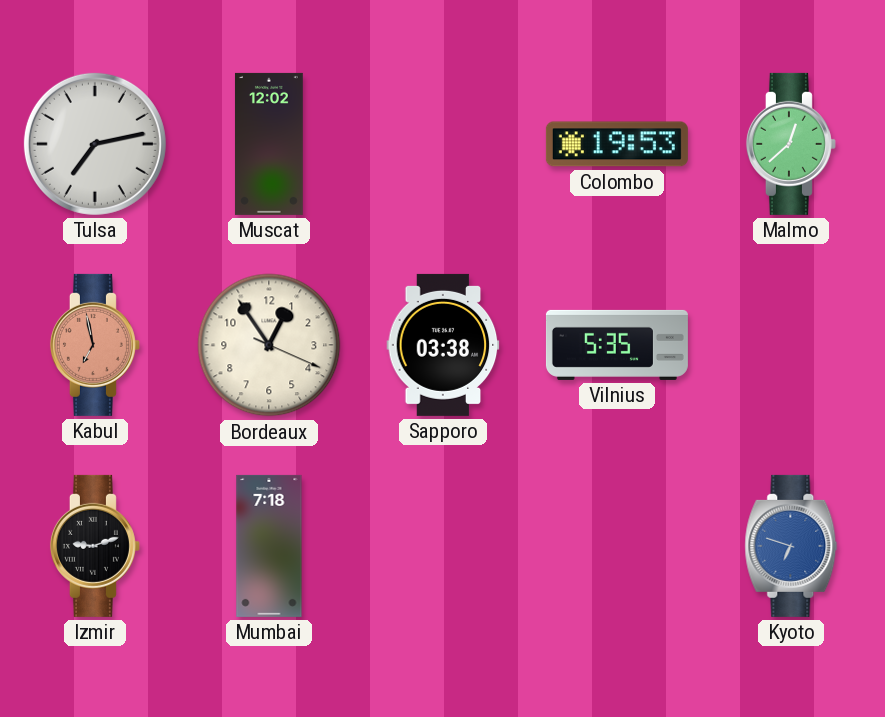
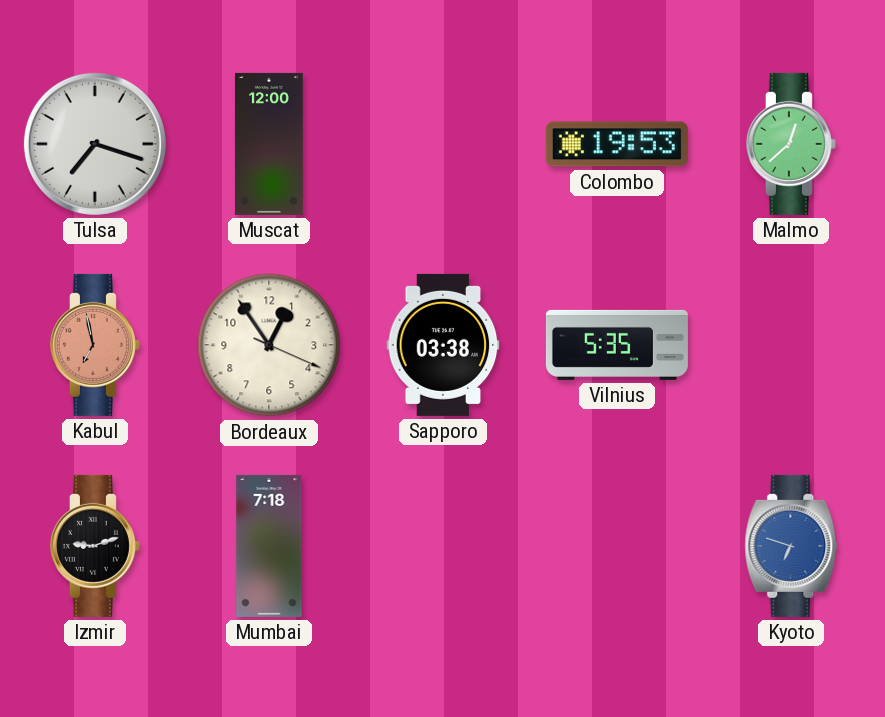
Tulsa: 7:13 -> 7:18
Muscat: 12:02 -> 12:00
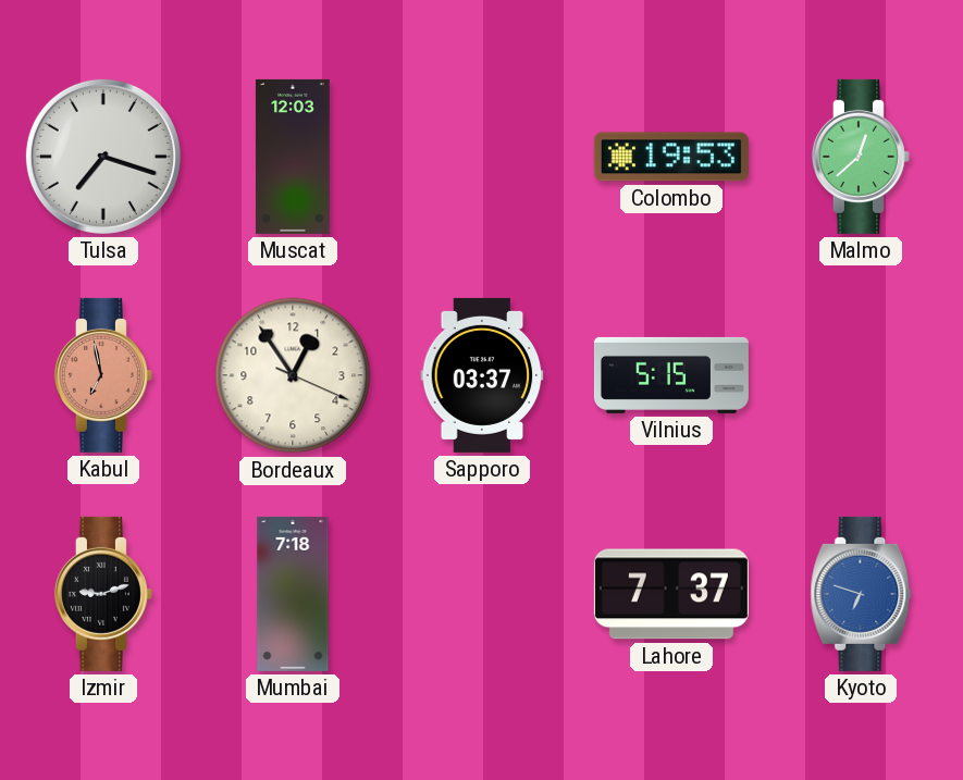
Muscat: 12:00 -> 12:03
Sapporo: 03:38 -> 03:37
Vilnius: 5:35 -> 5:15
Lahore: none -> 7:37
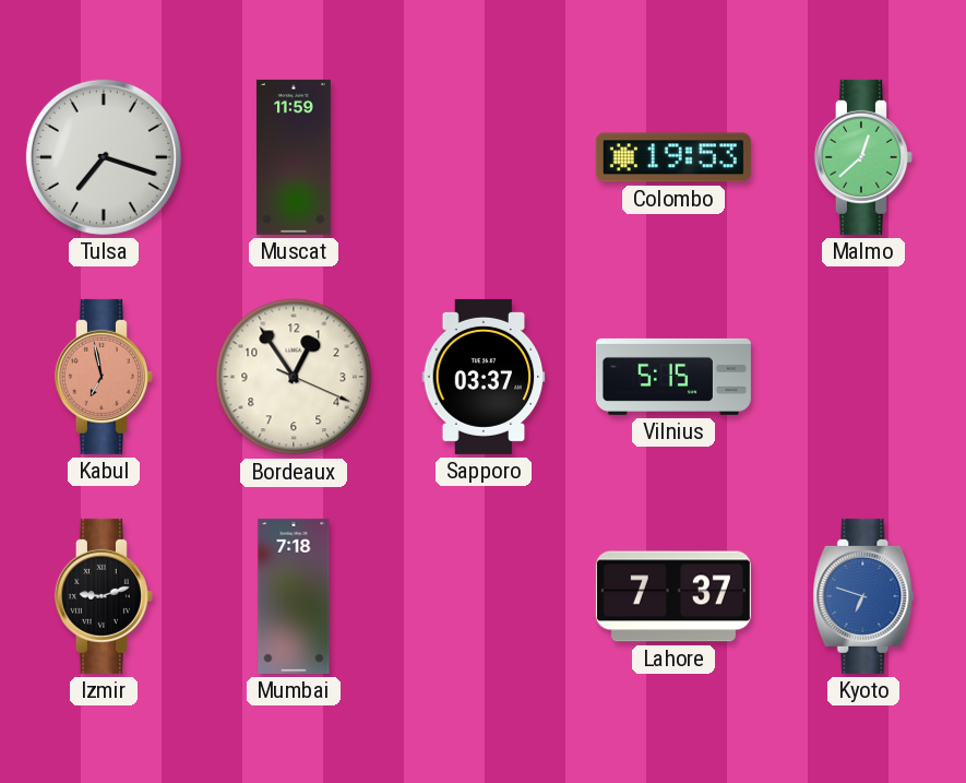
Muscat: 12:03 -> 11:59
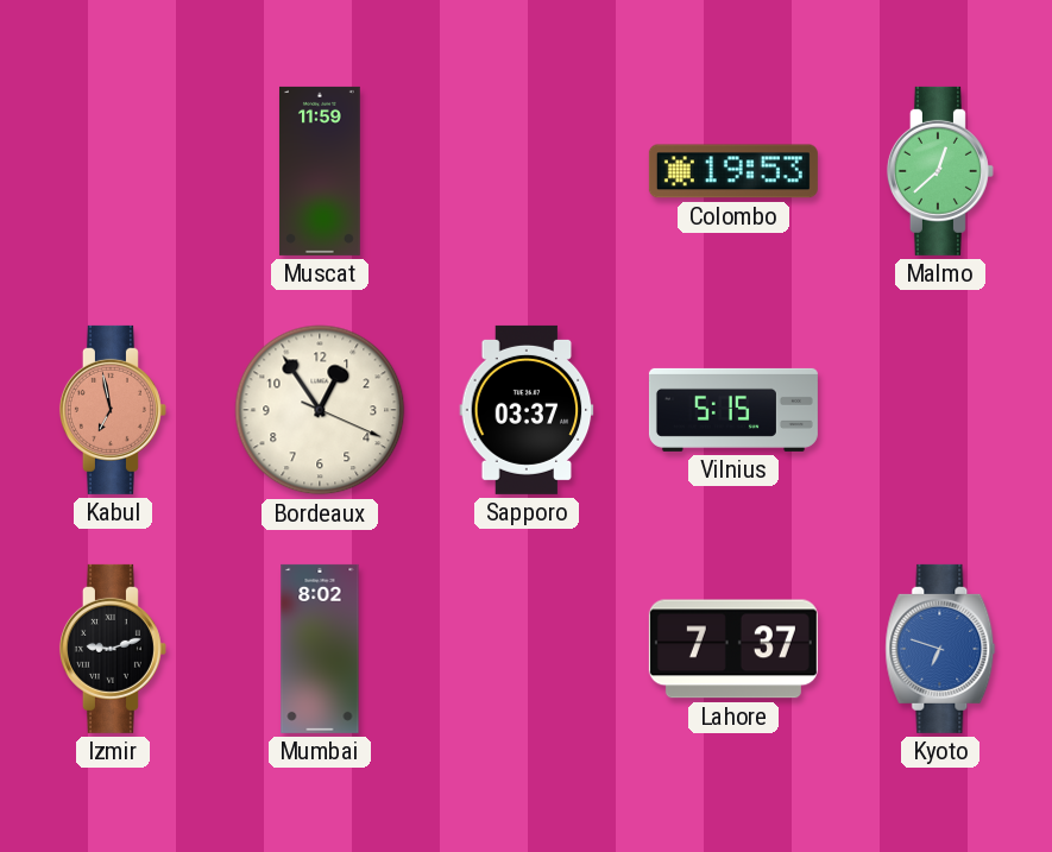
Tulsa: 7:18 -> none
Mumbai: 7:18 -> 8:02
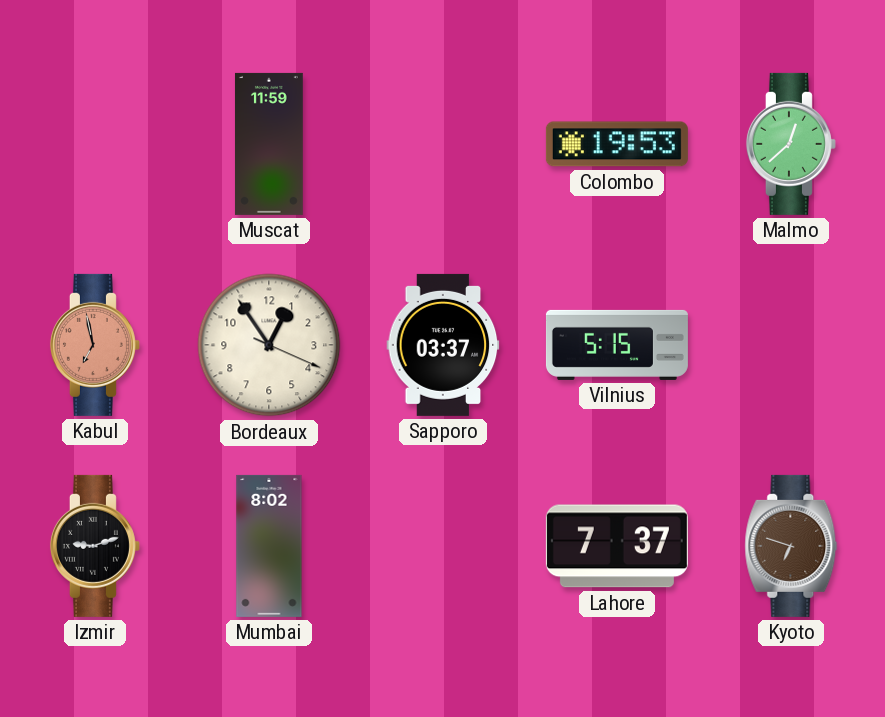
Kyoto dial: blue -> brown
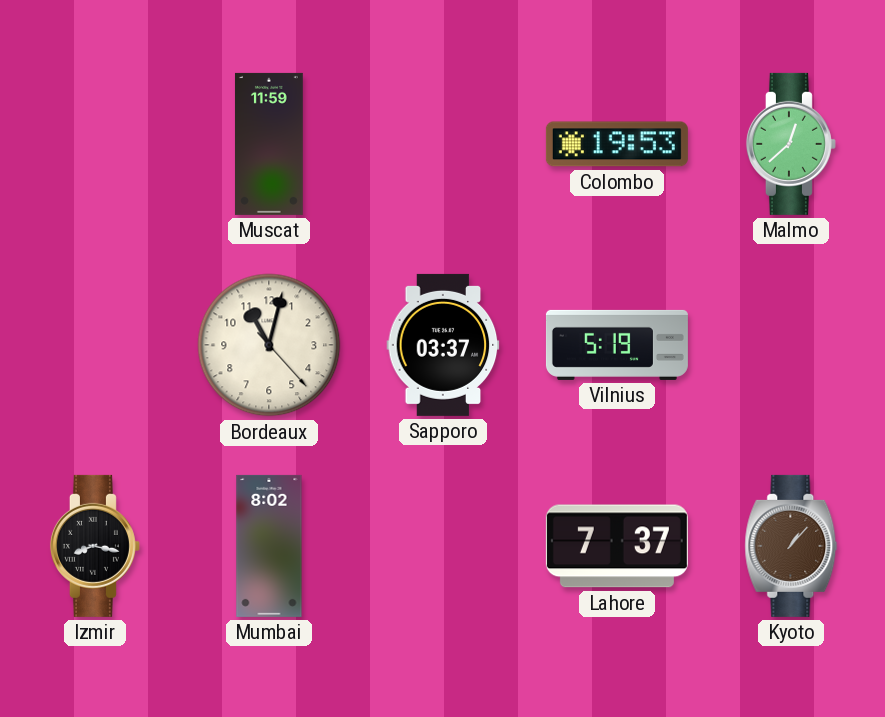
Kabul: 6:58 -> none
Bordeaux: 12:54 -> 11:02
Vilnius: 5:15 -> 5:19
Izmir: 9:12 -> 8:17
Kyoto: 6:48 -> 1:07
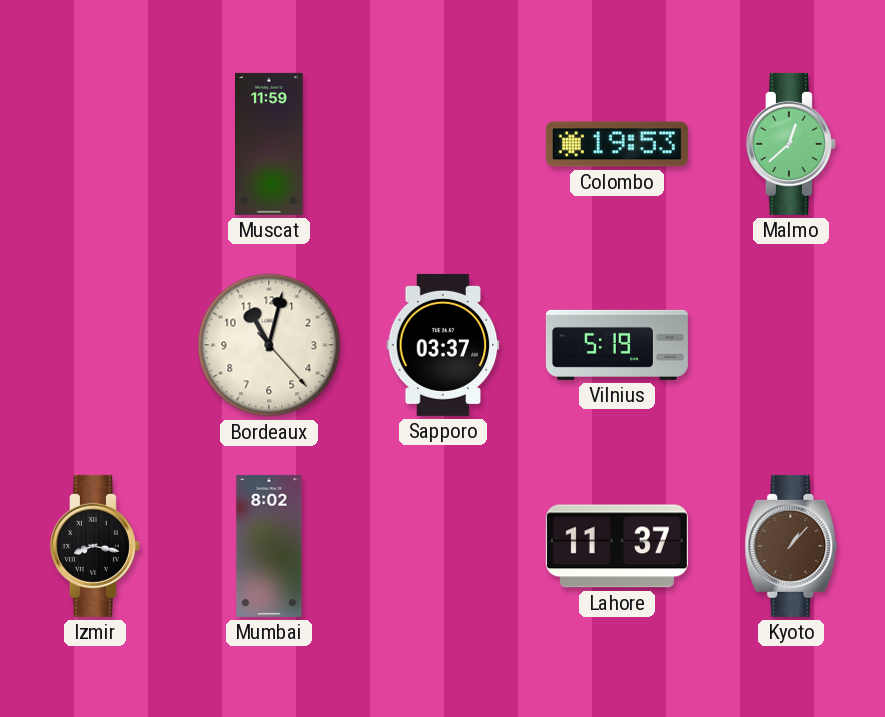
Lahore: 7:37 -> 11:37
